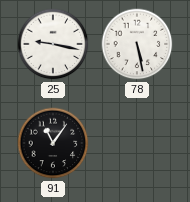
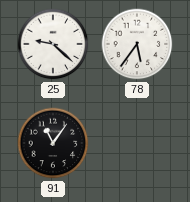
25: 9:17 -> 9:22
78: 5:28 -> 5:36
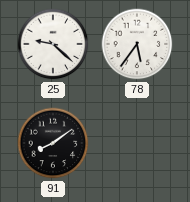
91: 11:06 -> 8:09
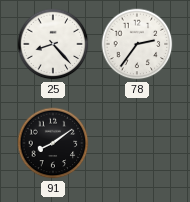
25: 9:22 -> 8:23
78: 5:36 -> 2:36
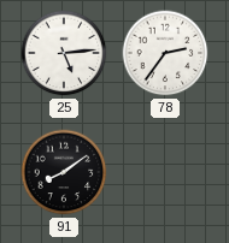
25: 8:23 -> 5:14
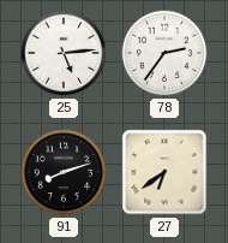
91: 8:09 -> 8:12
27: none -> 6:39
